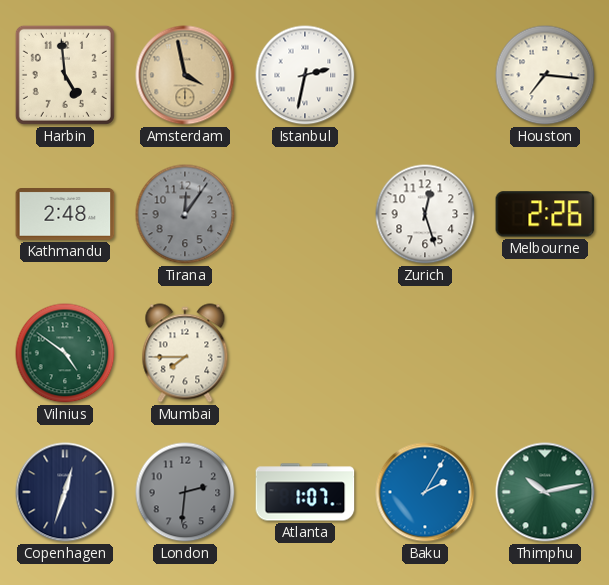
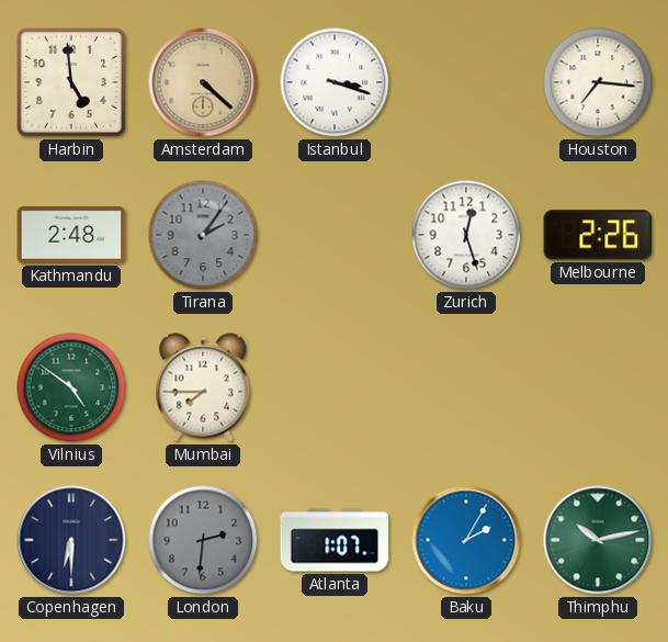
Amsterdam: 3:58 -> 4:22
Istanbul: 2:32 -> 3:18
Tirana: 12:06 -> 2:06
Copenhagen: 12:33 -> 6:30
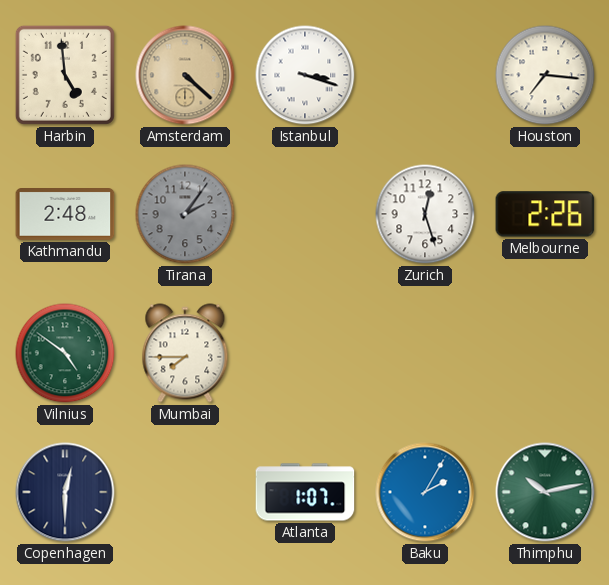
Copenhagen: 6:30 -> 12:30
London: 2:31 -> none
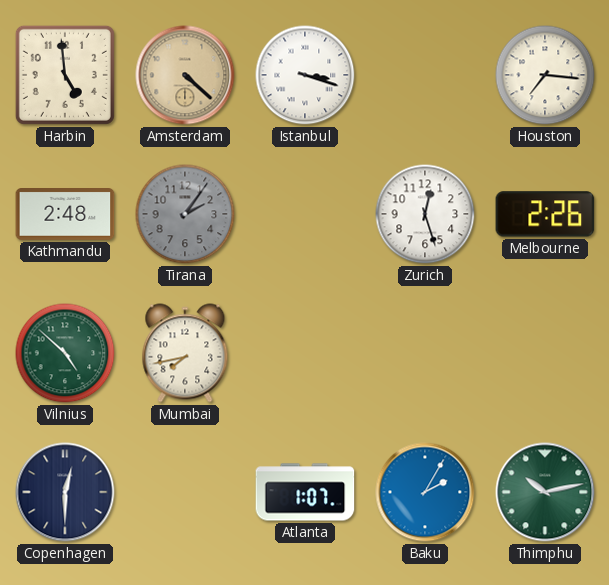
Vilnius: 4:51 -> 4:52
Mumbai: 7:45 -> 7:43
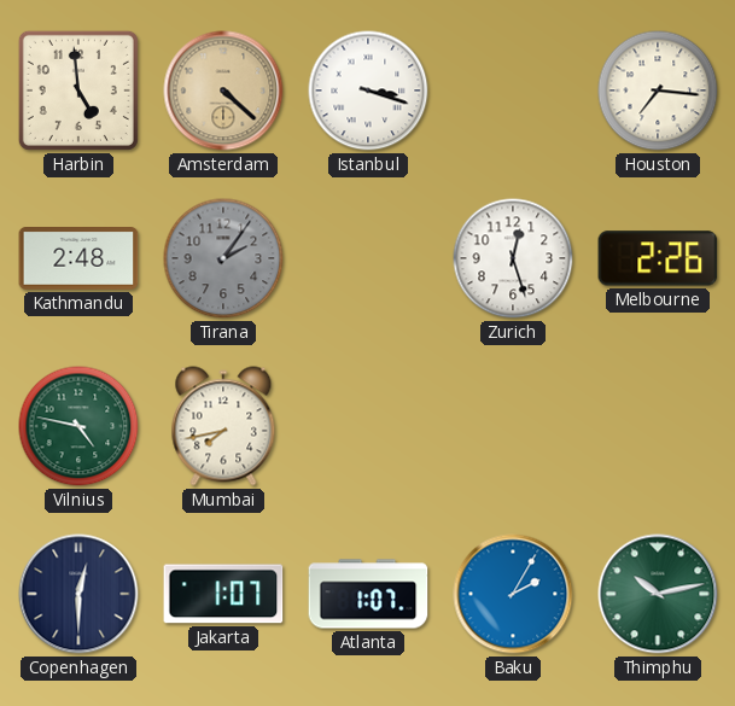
Vilnius: 4:52 -> 4:47
Jakarta: none -> 1:07
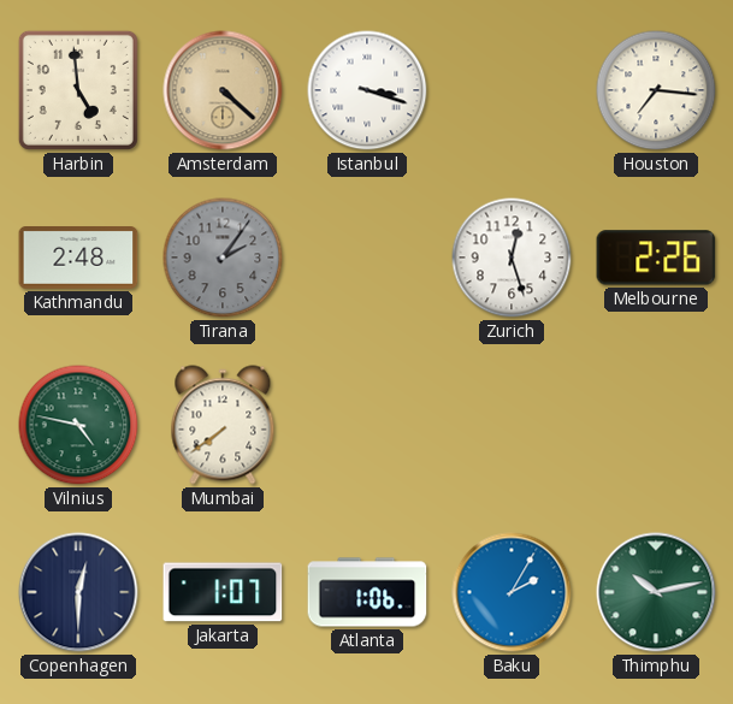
Mumbai: 7:43 -> 7:39
Atlanta: 1:07 -> 1:06
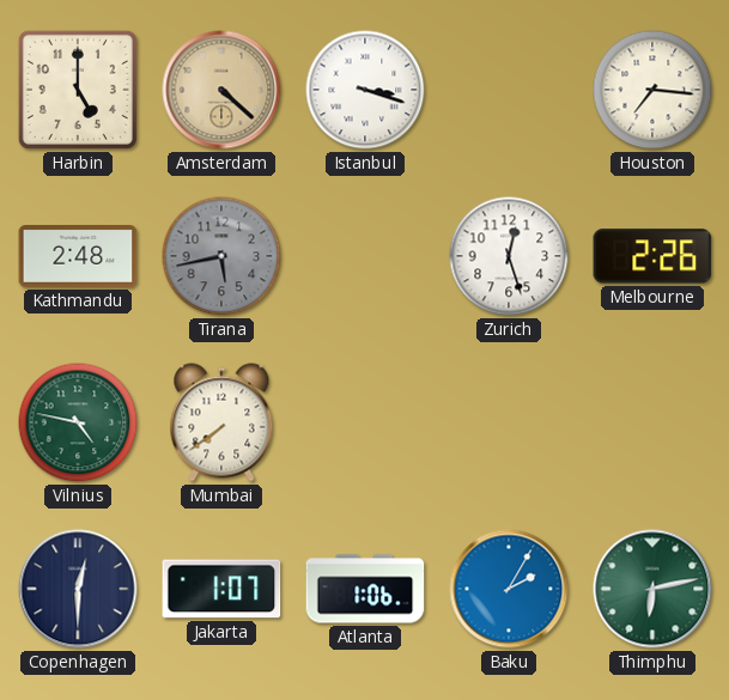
Harbin: 4:59 -> 5:00
Tirana: 2:06 -> 5:43
Thimphu: 10:13 -> 6:13
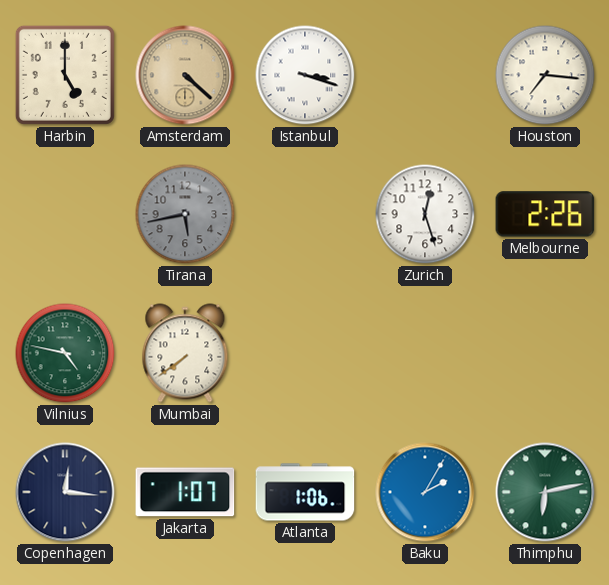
Kathmandu: 2:48 -> none
Copenhagen: 12:30 -> 12:16
